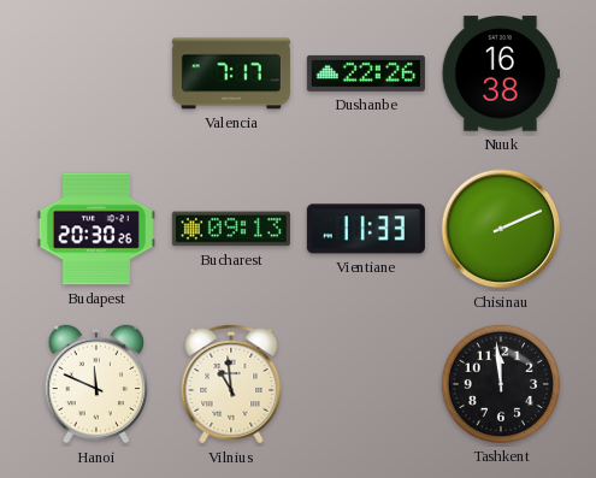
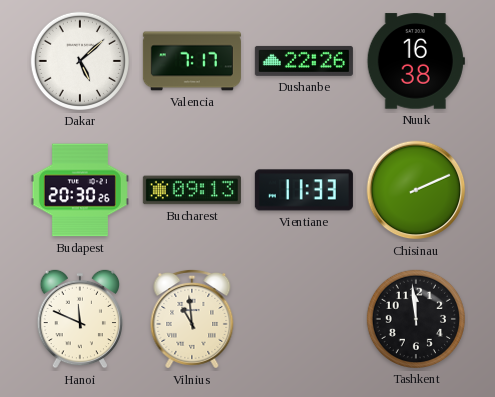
Dakar: none -> 5:08
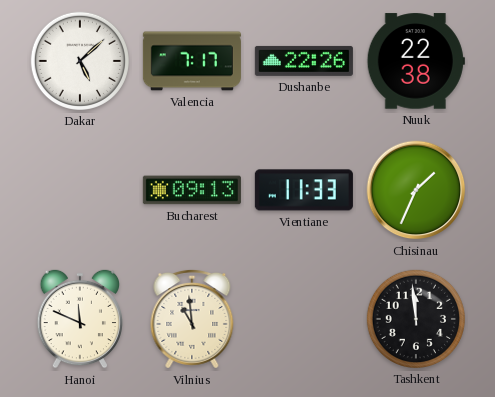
Nuuk: 16:38 -> 22:38
Budapest: 20:30 -> none
Chisinau: 2:11 -> 1:34
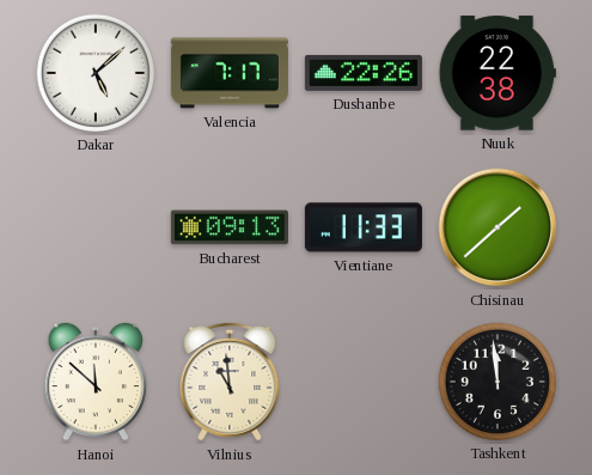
Chisinau: 1:34 -> 1:38
Hanoi: 11:49 -> 11:52
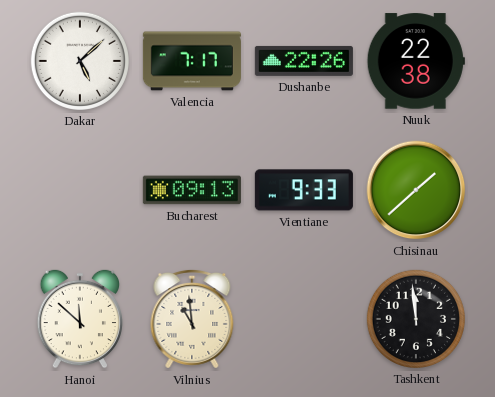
Vientiane: 11:33 -> 9:33
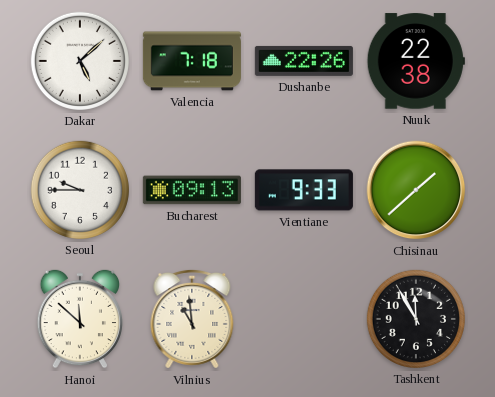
Valencia: 7:17 -> 7:18
Seoul: none -> 9:45
Tashkent: 11:59 -> 11:55
